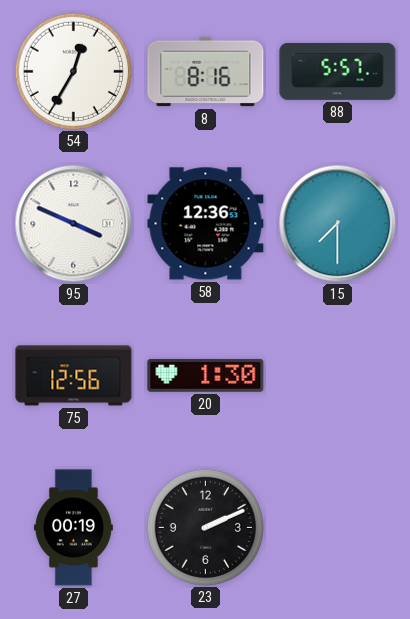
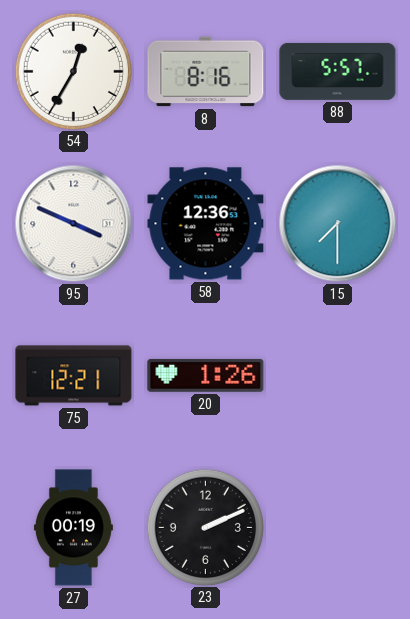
75: 12:56 -> 12:21
20: 1:30 -> 1:26
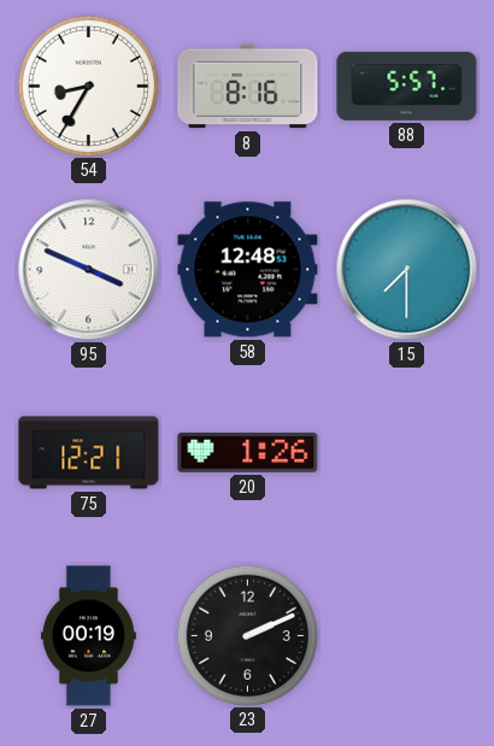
54: 12:35 -> 8:35
58: 12:36 -> 12:48
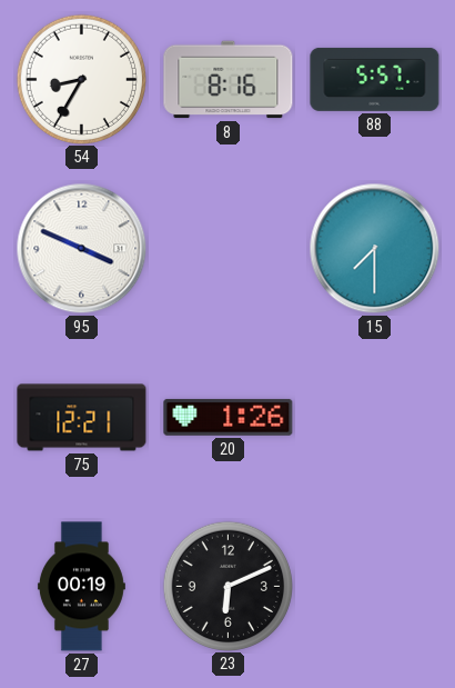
58: 12:48 -> none
23: 2:11 -> 6:11
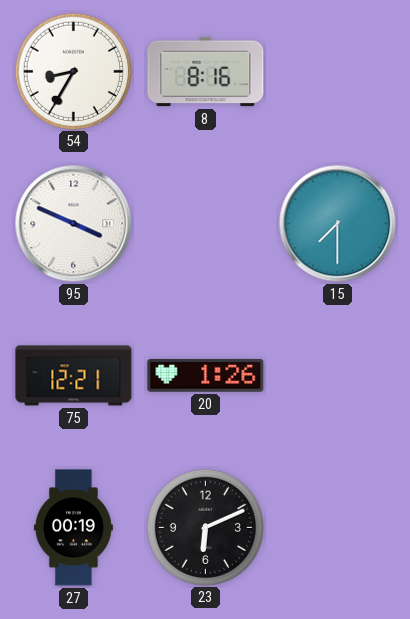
88: 5:57 -> none
